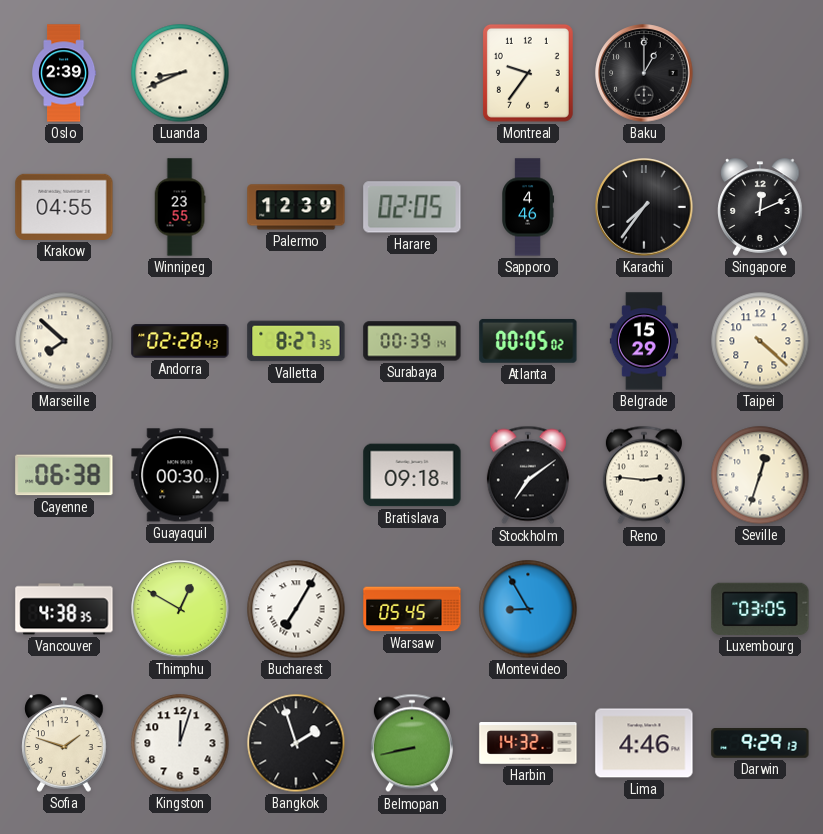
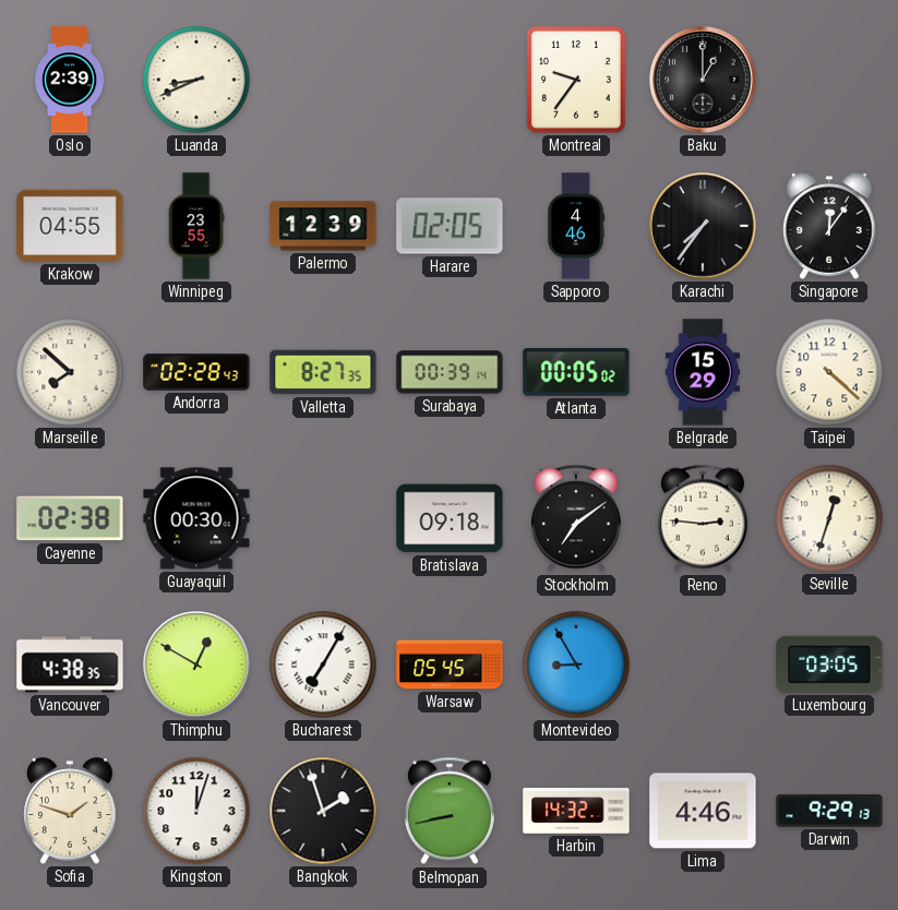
Singapore: 12:11 -> 12:06
Cayenne: 06:38 -> 02:38
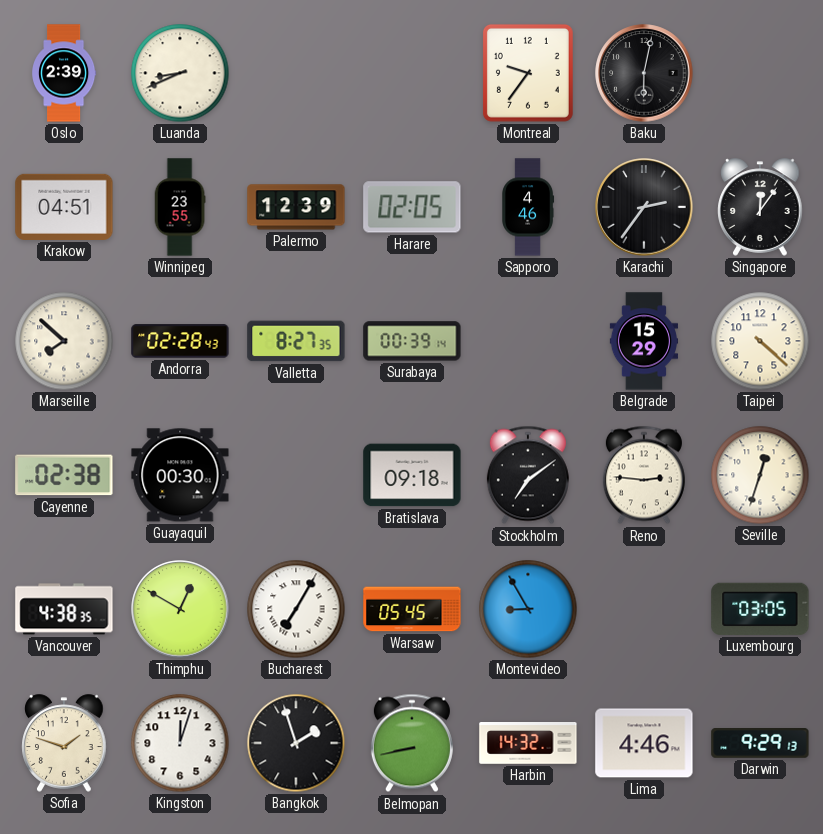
Baku: 1:00 -> 6:02
Krakow: 04:55 -> 04:51
Karachi: 7:36 -> 2:36
Atlanta: 00:05 -> none
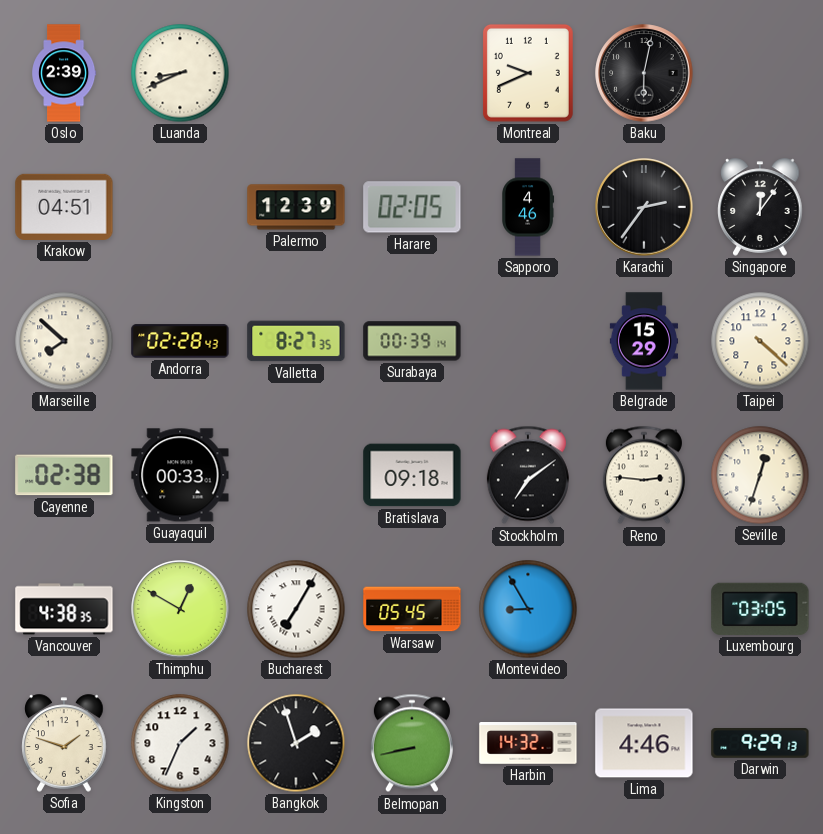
Montreal: 9:36 -> 9:41
Winnipeg: 23:55 -> none
Guayaquil: 00:30 -> 00:33
Kingston: 12:03 -> 1:34
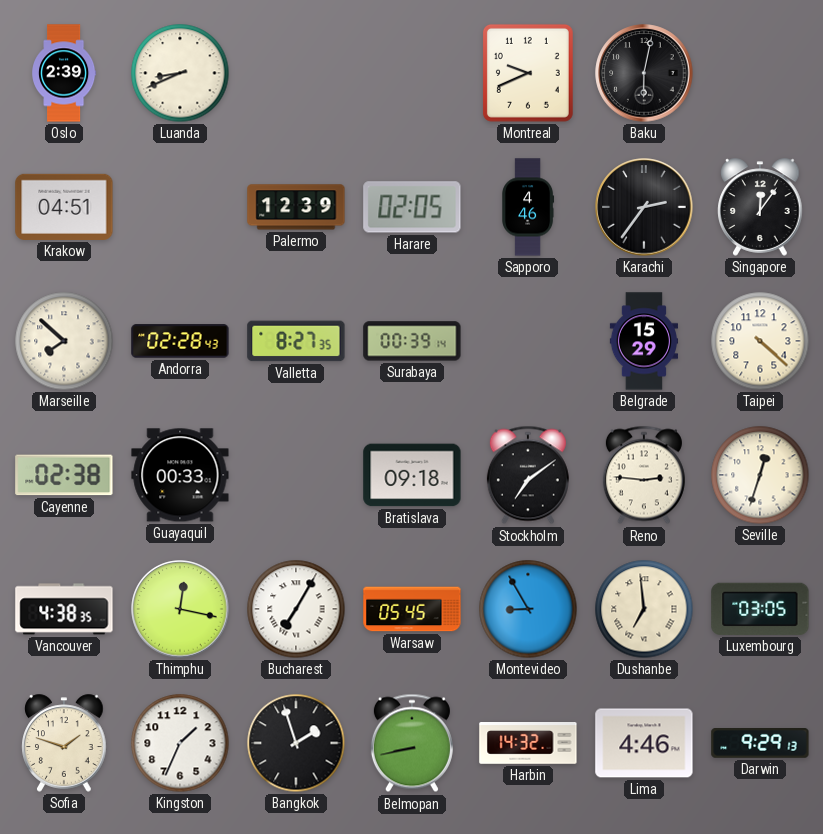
Thimphu: 12:50 -> 12:17
Dushanbe: none -> 6:59
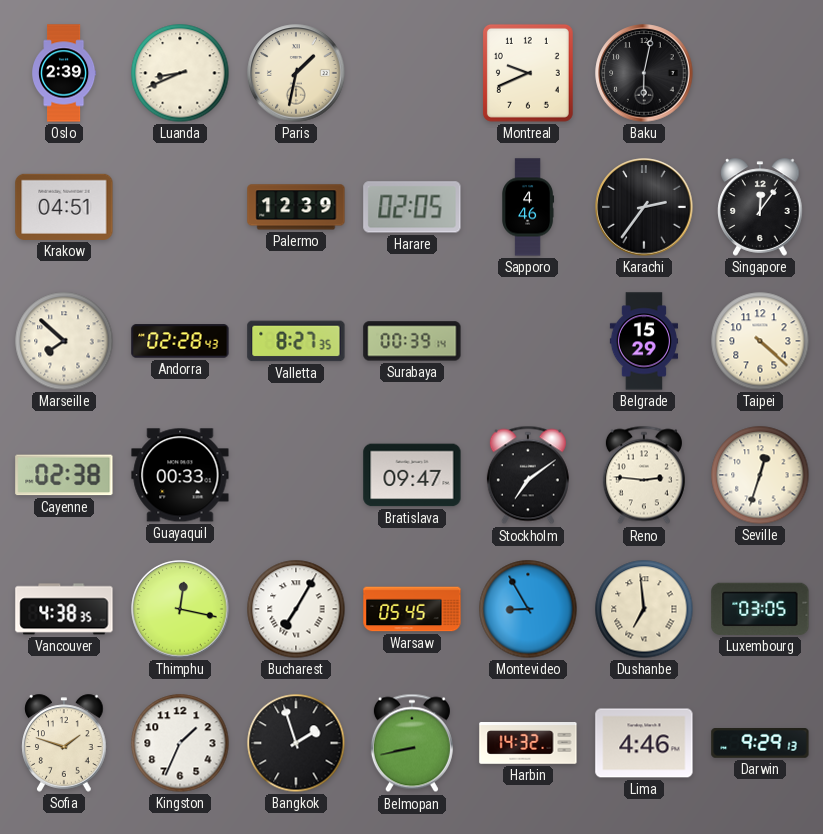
Paris: none -> 1:32
Bratislava: 09:18 -> 09:47
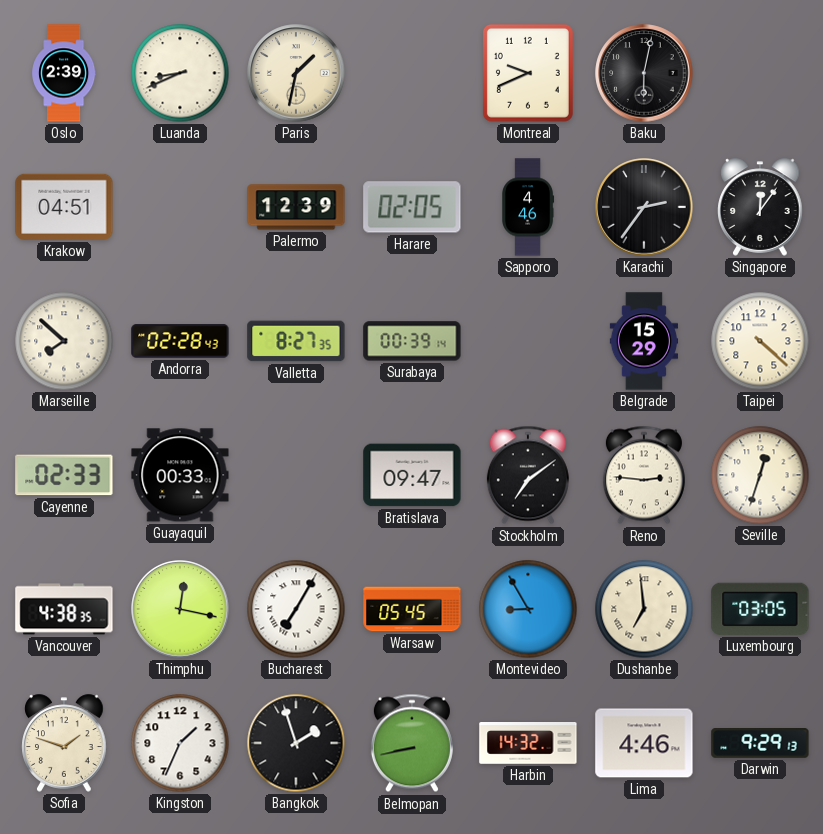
Cayenne: 02:38 -> 02:33
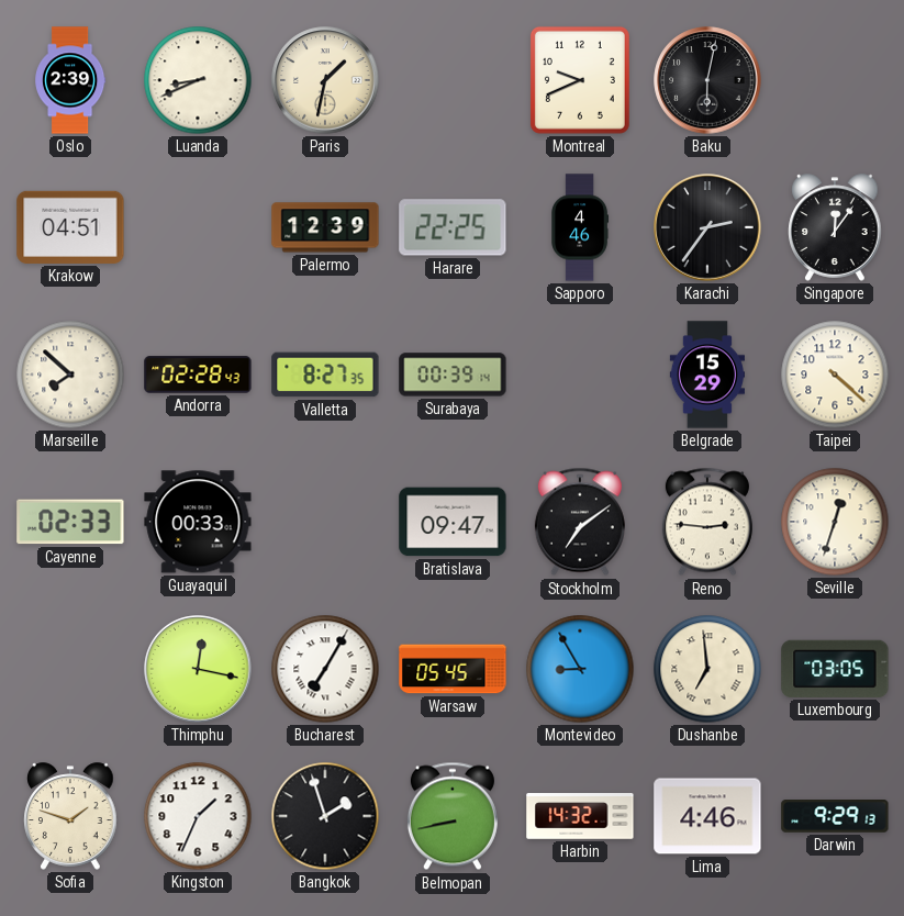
Harare: 02:05 -> 22:25
Vancouver: 4:38 -> none
